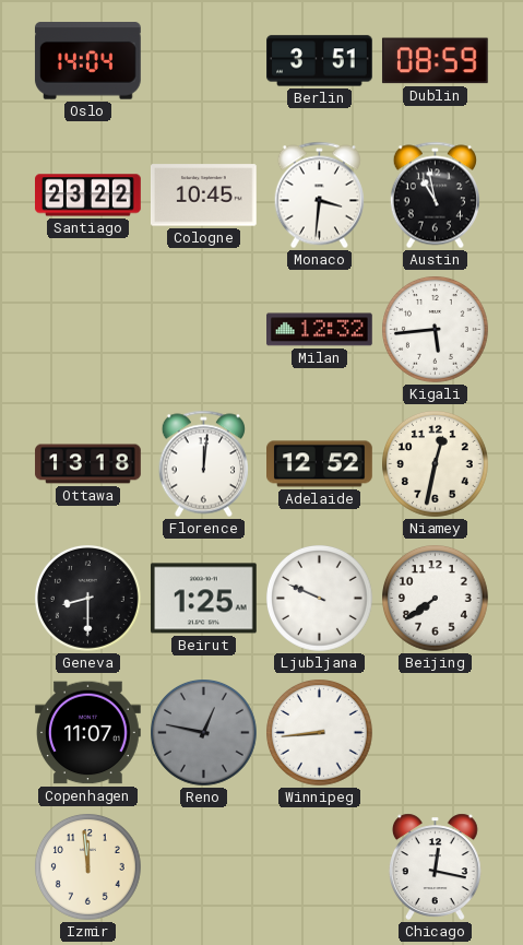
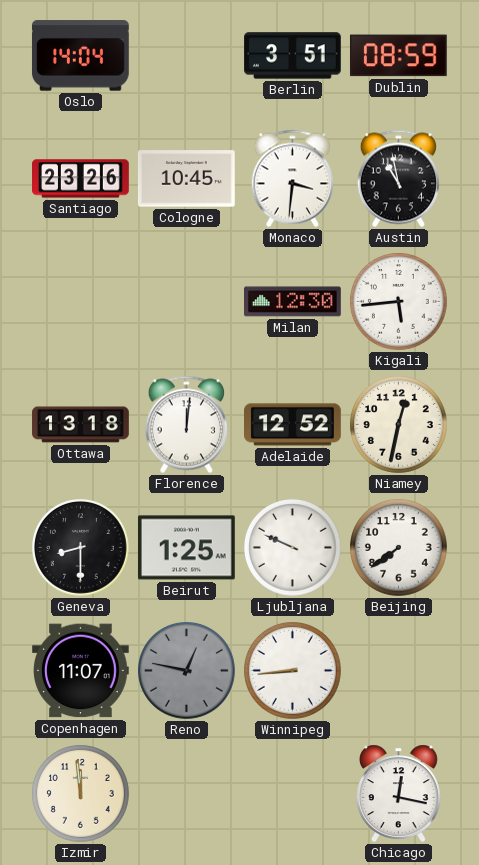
Santiago: 23:22 -> 23:26
Milan: 12:32 -> 12:30
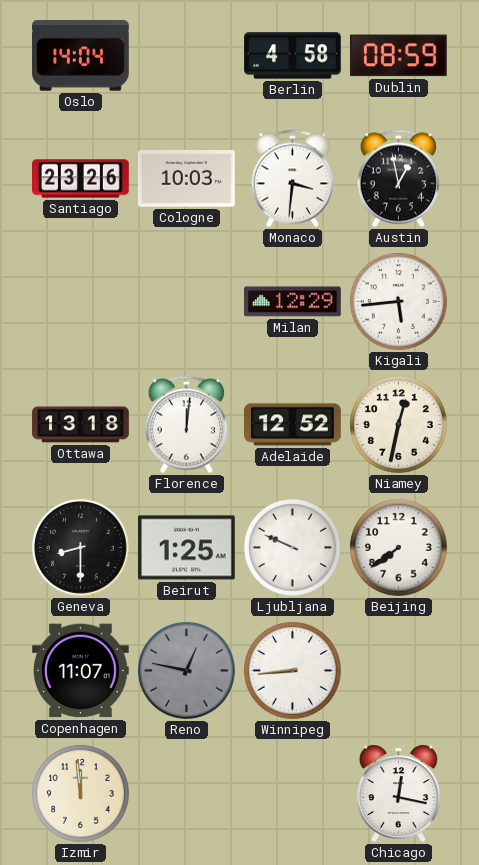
Berlin: 3:51 -> 4:58
Cologne: 10:45 -> 10:03
Austin: 10:58 -> 12:58
Milan: 12:30 -> 12:29
